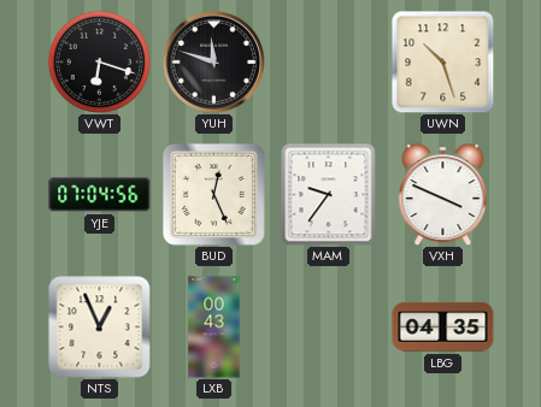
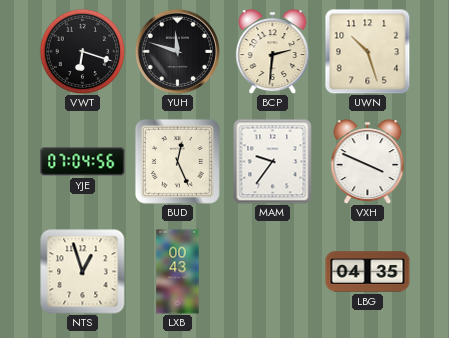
BCP: none -> 2:31
NTS: 12:56 -> 12:57
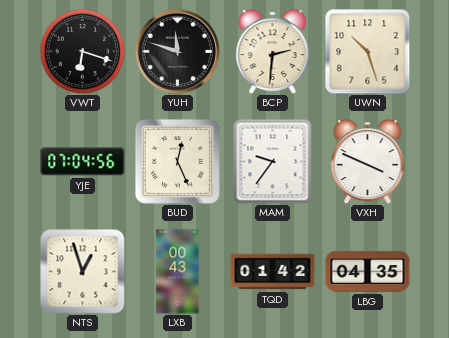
TQD: none -> 01:42
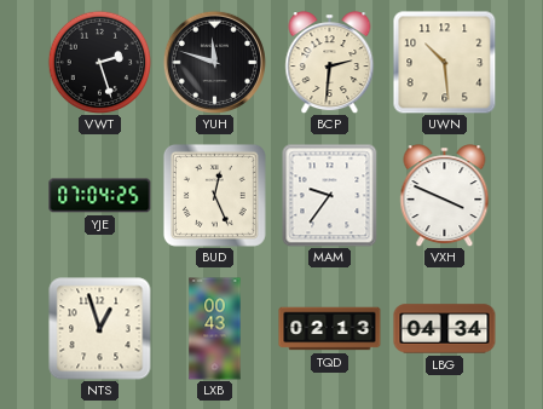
VWT: 6:18 -> 2:27
UWN: 10:27 -> 10:29
YJE: 07:04:56 -> 07:04:25
TQD: 01:42 -> 02:13
LBG: 04:35 -> 04:34
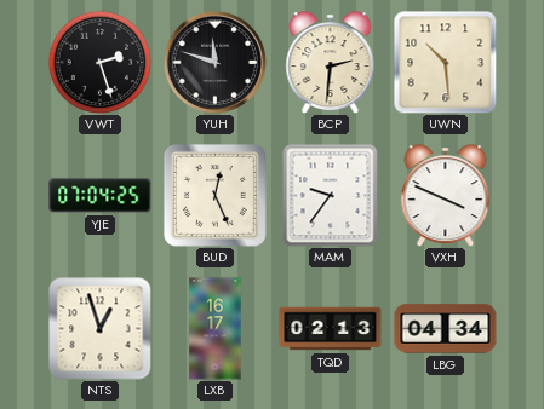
LXB: 00:43 -> 16:17
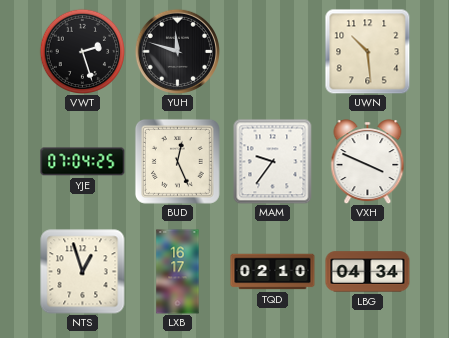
BCP: 2:31 -> none
TQD: 02:13 -> 02:10
